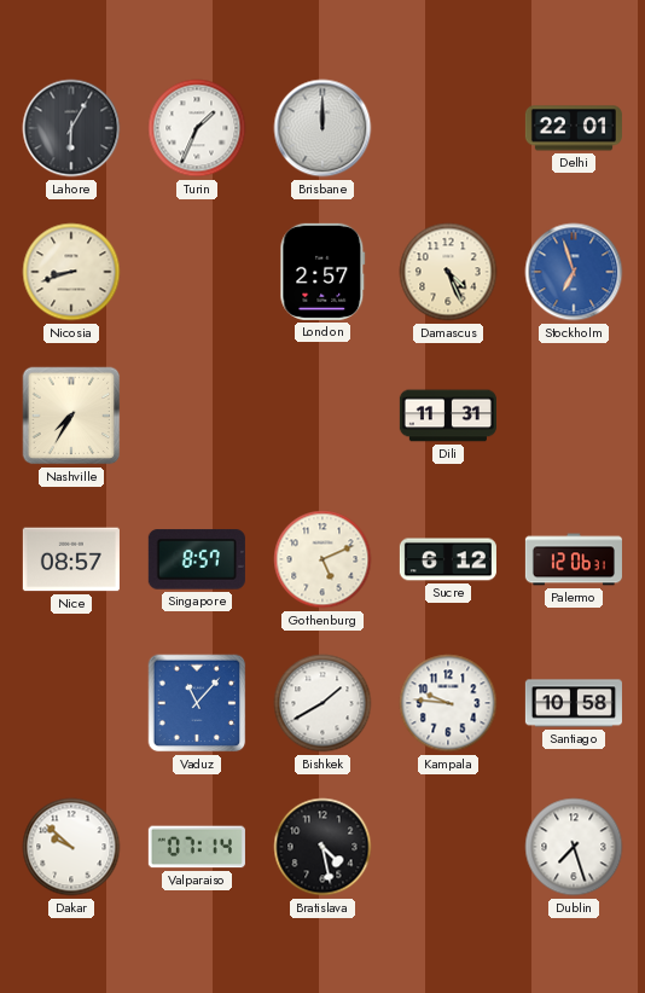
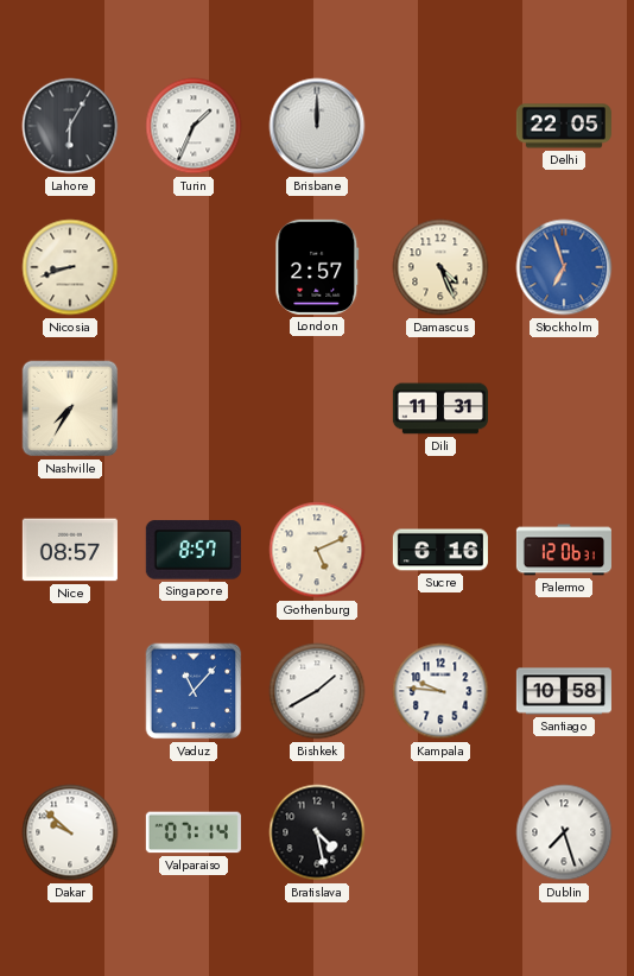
Delhi: 22:01 -> 22:05
Sucre: 6:12 -> 6:16
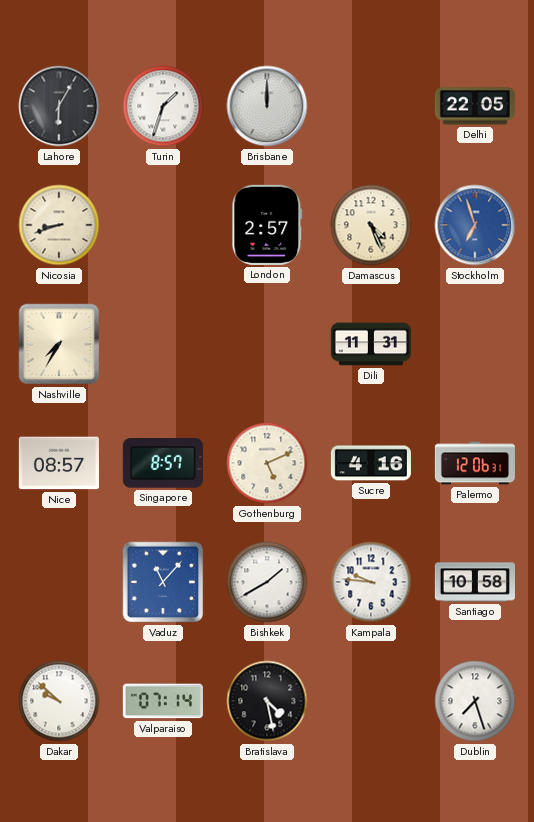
Turin: 1:34 -> 1:33
Sucre: 6:16 -> 4:16
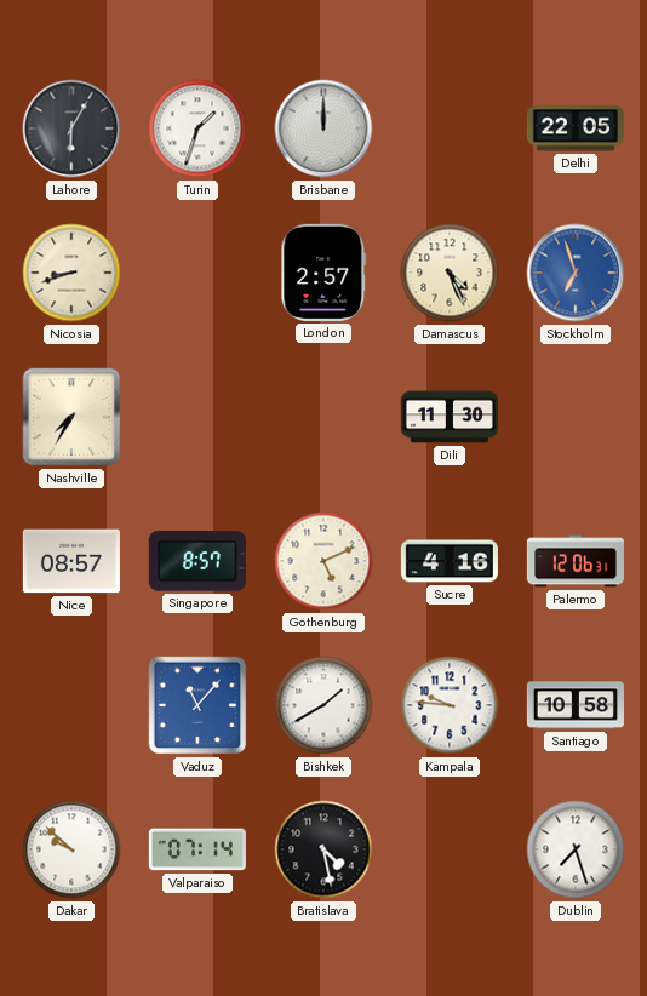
Dili: 11:31 -> 11:30
